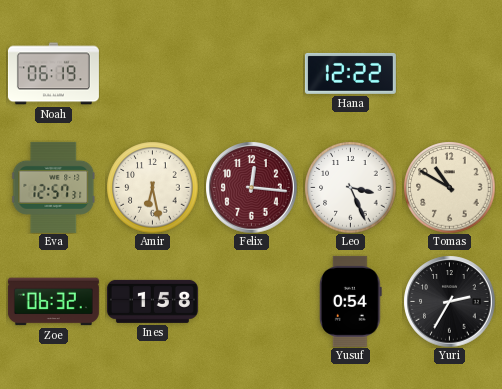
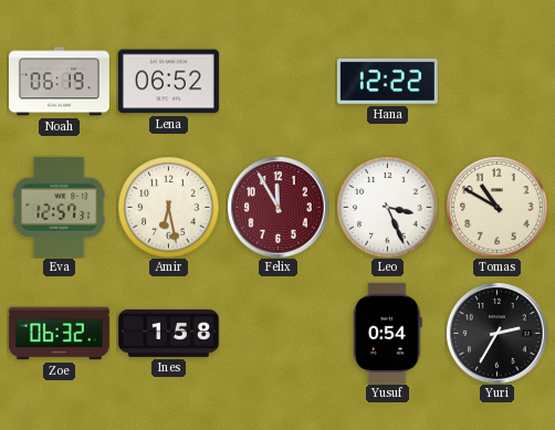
Lena: none -> 06:52
Felix: 12:16 -> 11:55
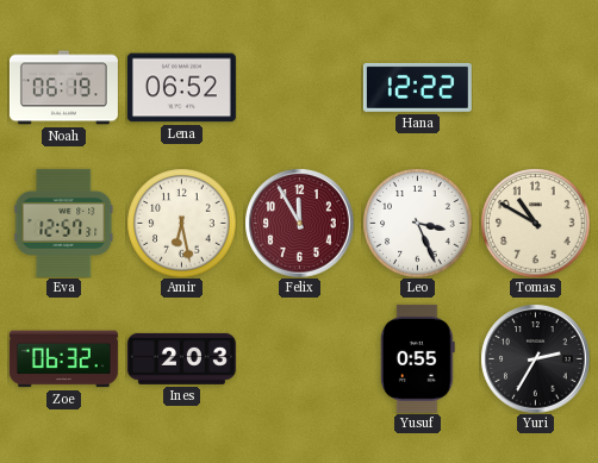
Ines: 1:58 -> 2:03
Yusuf: 0:54 -> 0:55
